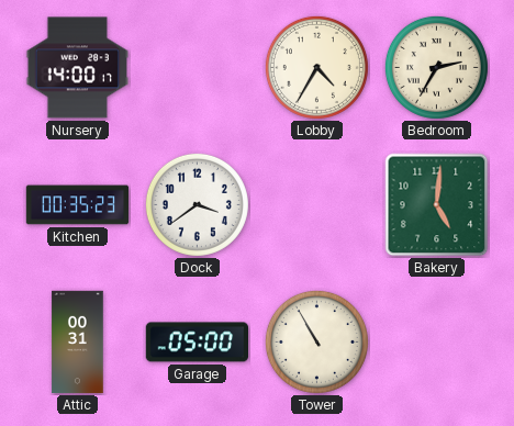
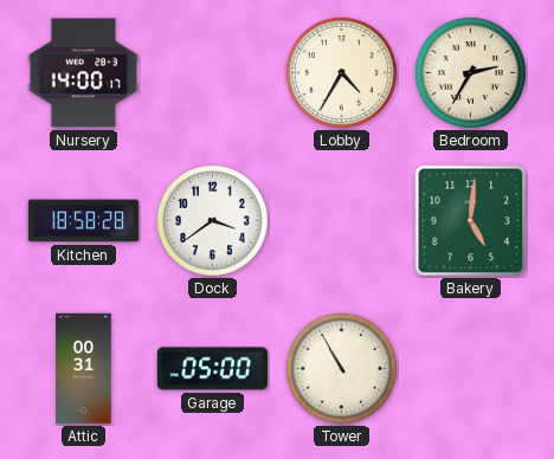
Kitchen: 00:35 -> 18:58
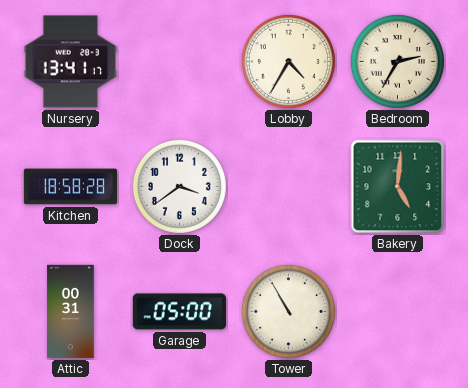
Nursery: 14:00 -> 13:41
